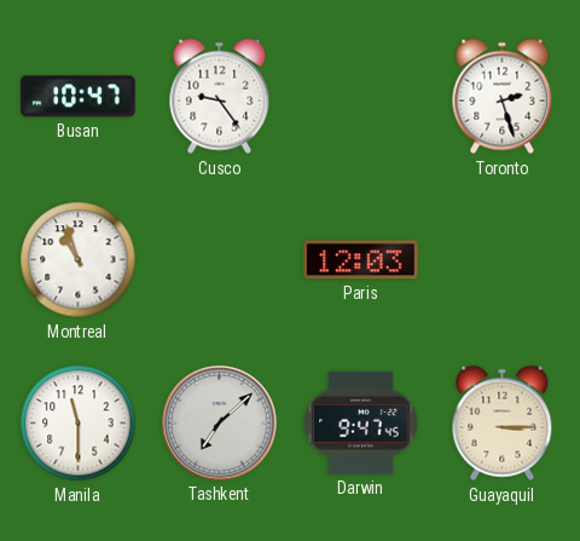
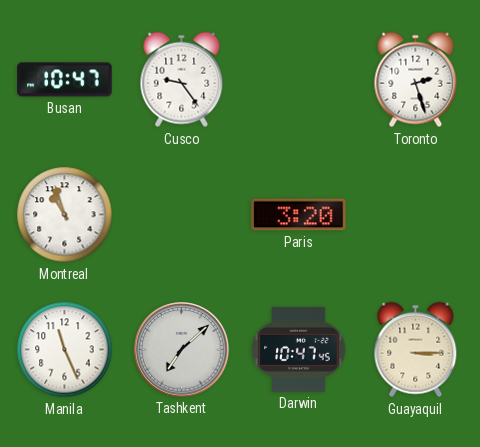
Paris: 12:03 -> 3:20
Manila: 11:30 -> 11:26
Darwin: 9:47 -> 10:47
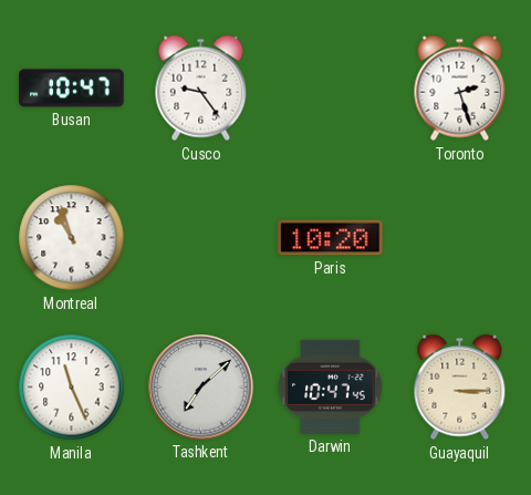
Paris: 3:20 -> 10:20
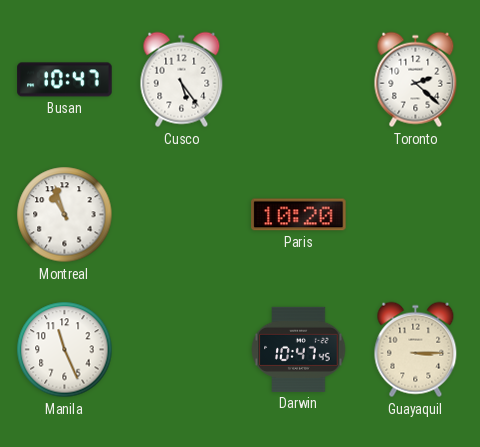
Cusco: 9:24 -> 5:24
Toronto: 2:27 -> 2:22
Tashkent: 7:08 -> none
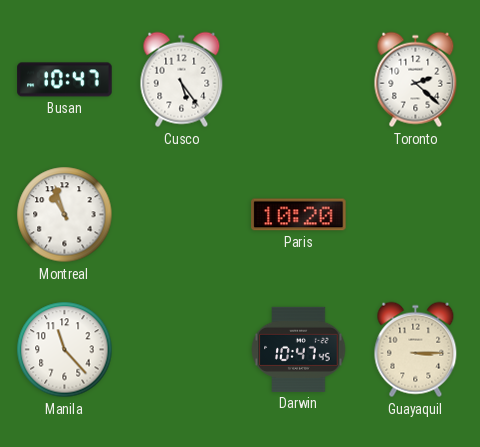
Manila: 11:26 -> 11:23
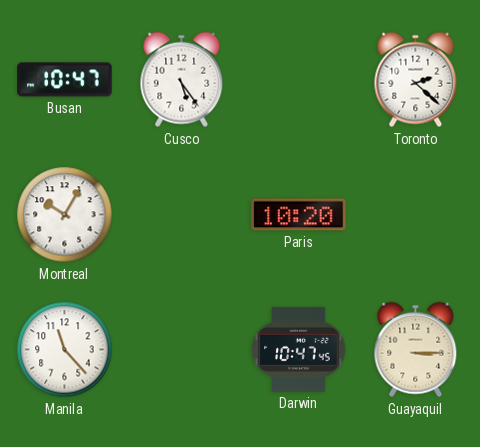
Montreal: 10:57 -> 10:05
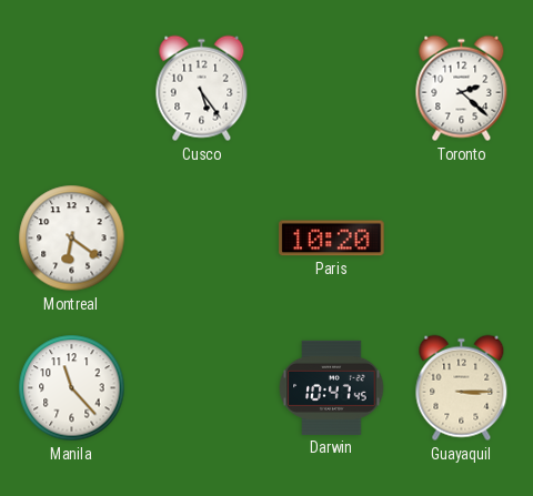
Busan: 10:47 -> none
Montreal: 10:05 -> 6:21
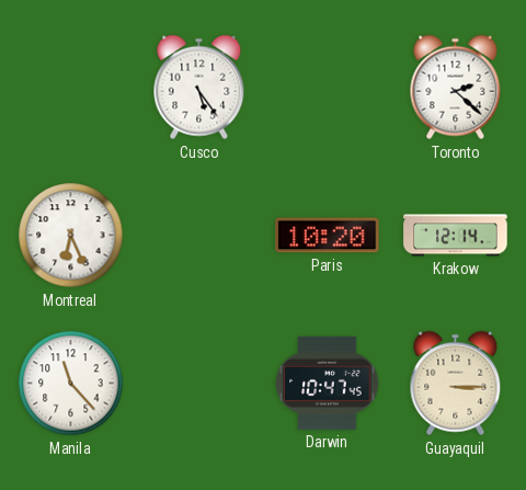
Montreal: 6:21 -> 6:26
Krakow: none -> 12:14
